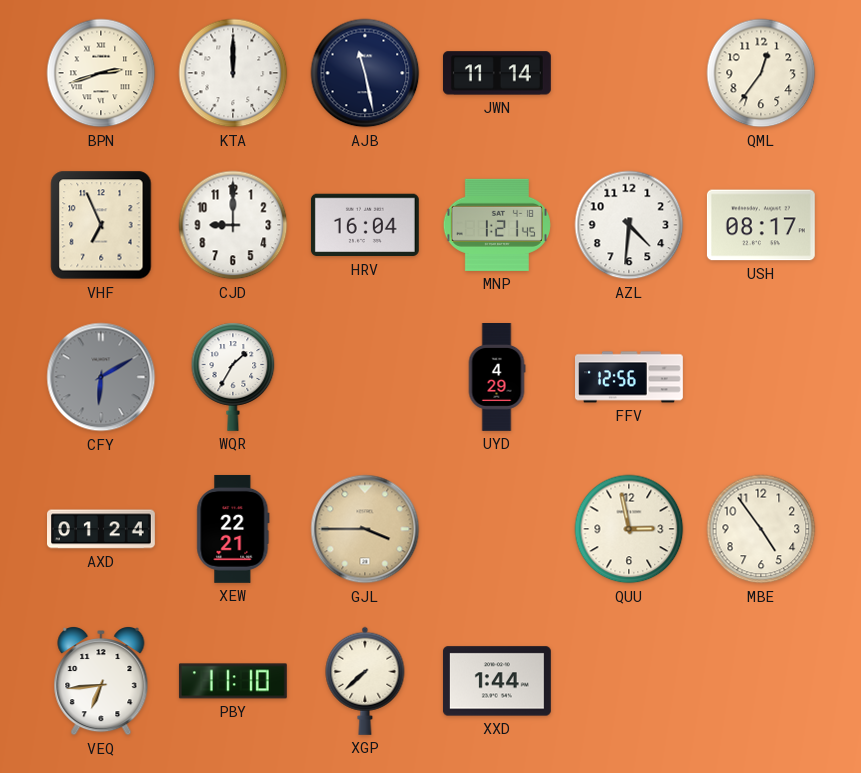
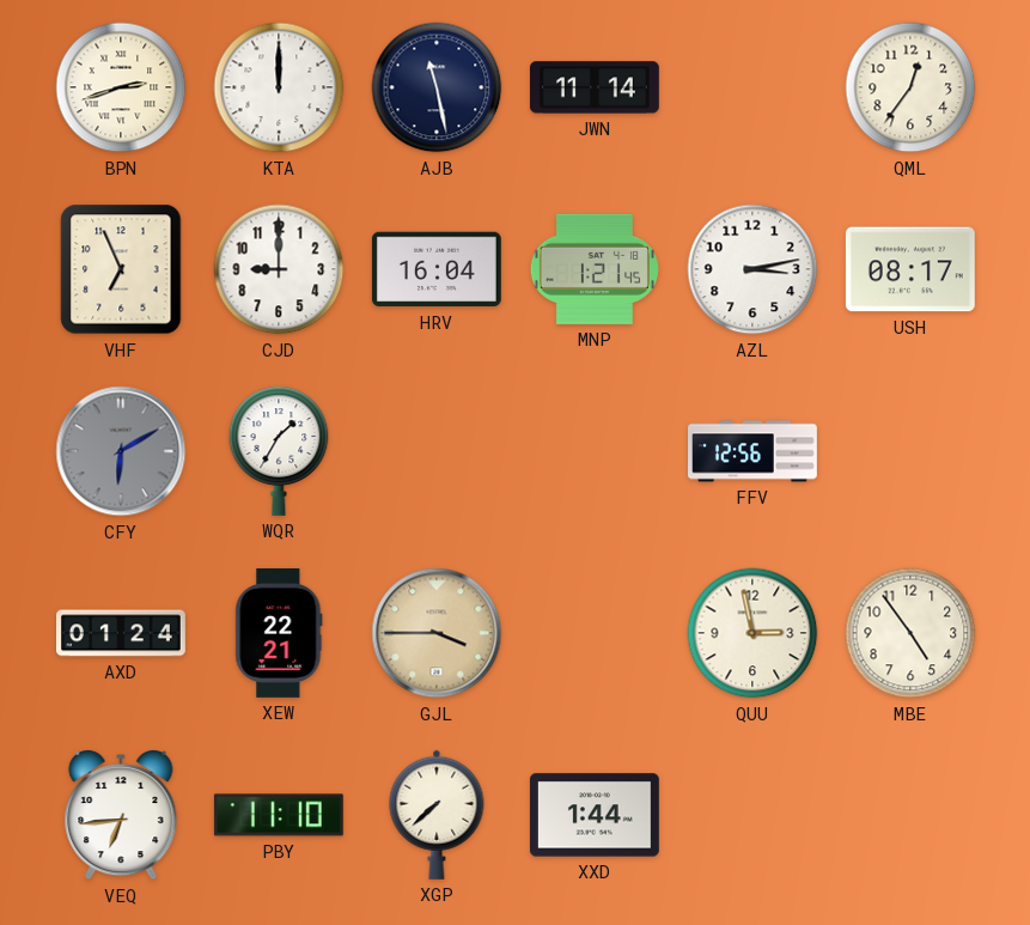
AZL: 4:31 -> 3:13
UYD: 4:29 -> none
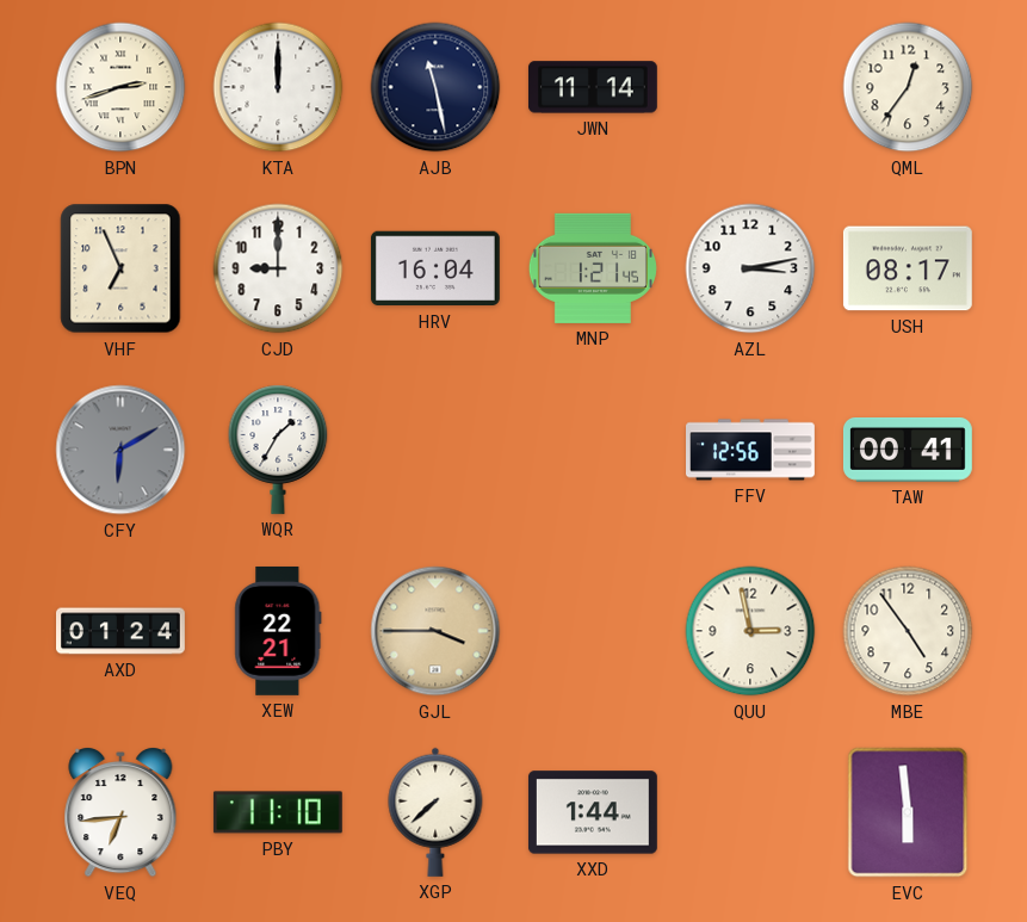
TAW: none -> 00:41
EVC: none -> 5:59
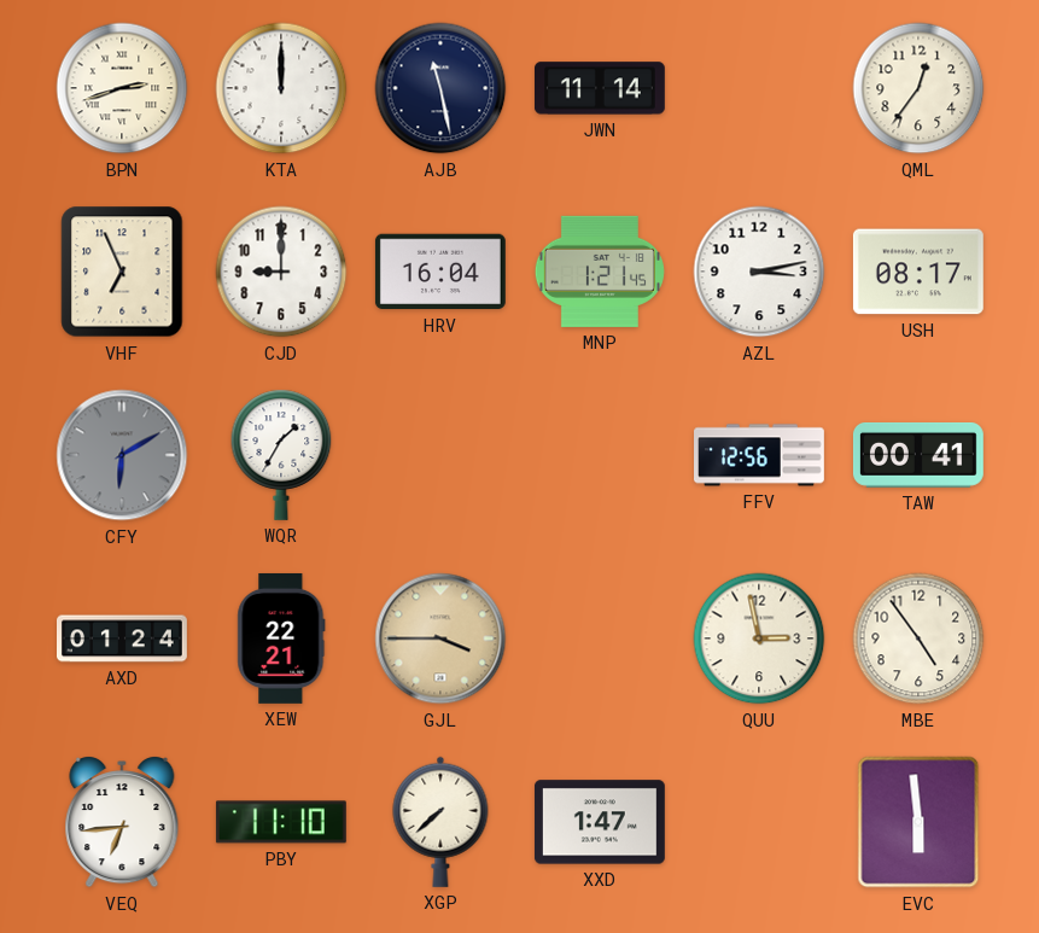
XXD: 1:44 -> 1:47
